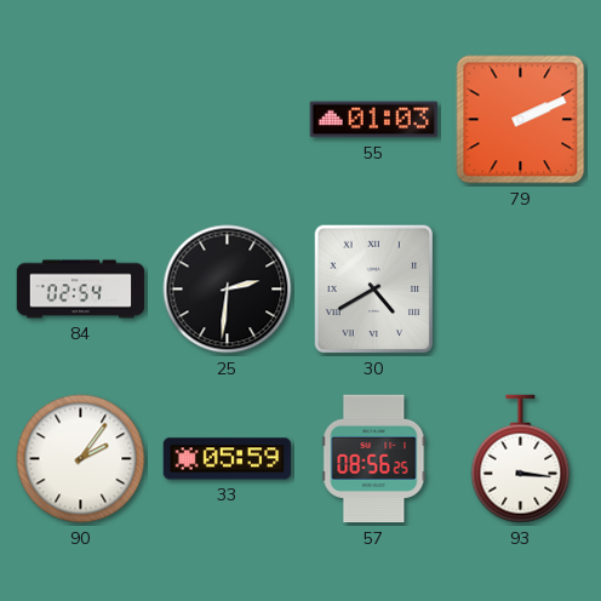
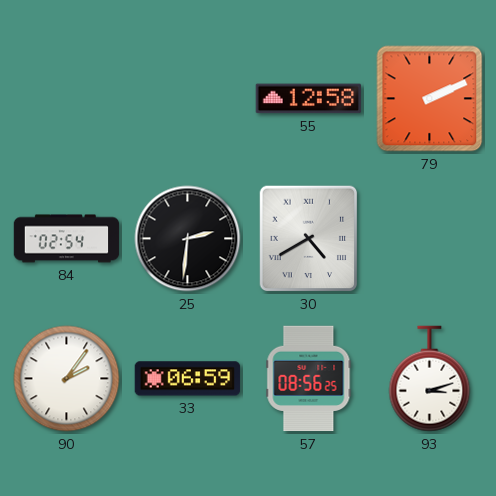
55: 01:03 -> 12:58
33: 05:59 -> 06:59
93: 3:16 -> 3:12
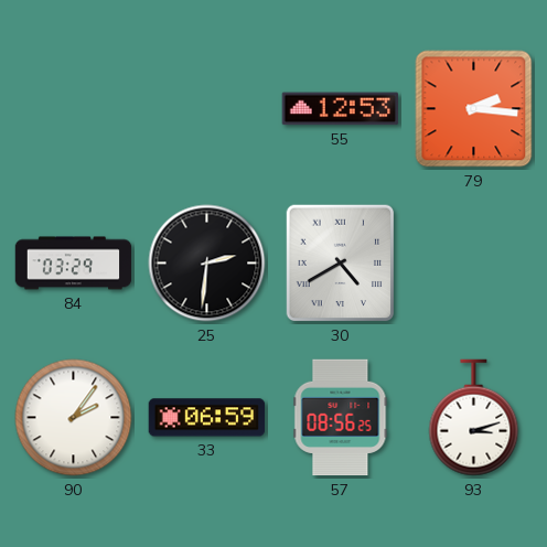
55: 12:58 -> 12:53
79: 2:11 -> 2:16
84: 02:54 -> 03:29
